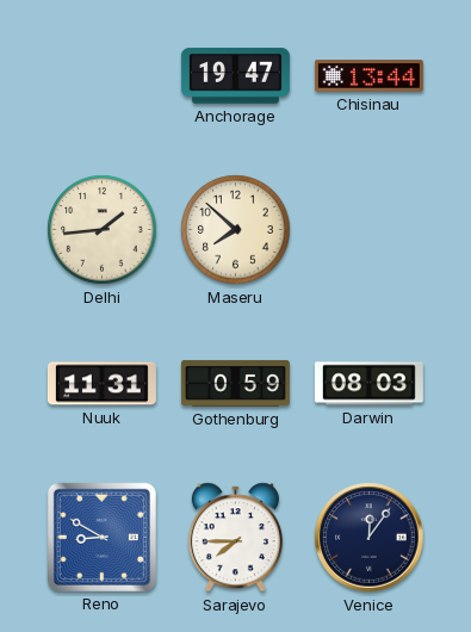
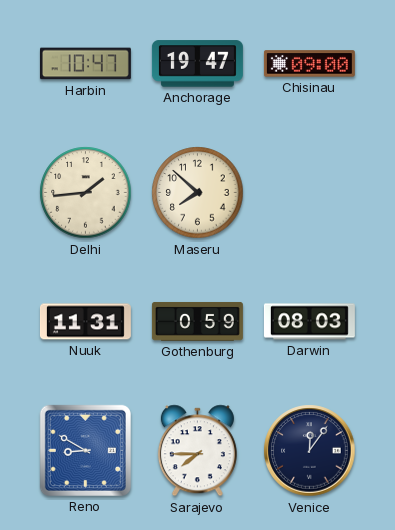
Harbin: none -> 10:47
Chisinau: 13:44 -> 09:00
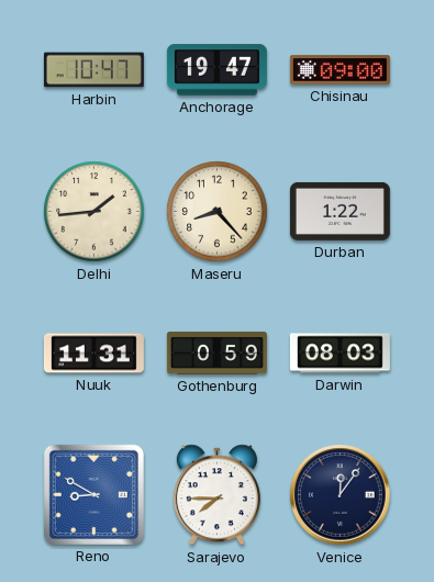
Maseru: 7:52 -> 8:23
Durban: none -> 1:22
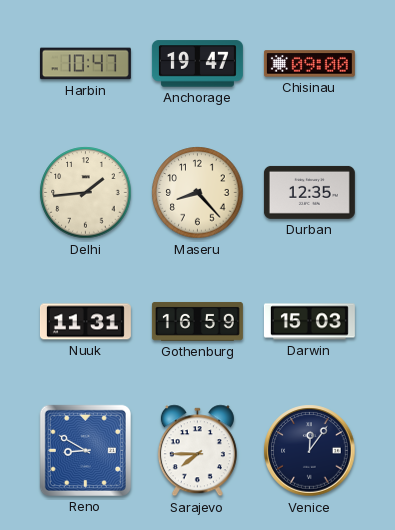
Durban: 1:22 -> 12:35
Gothenburg: 0:59 -> 16:59
Darwin: 08:03 -> 15:03
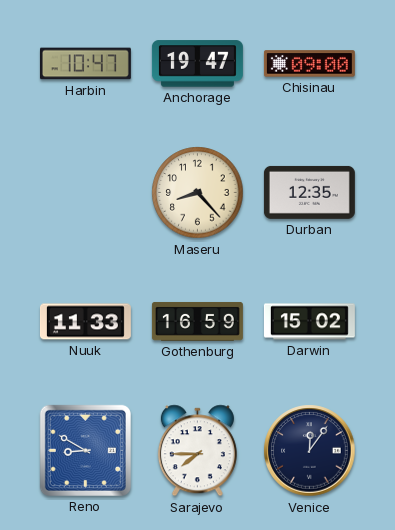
Delhi: 1:44 -> none
Nuuk: 11:31 -> 11:33
Darwin: 15:03 -> 15:02
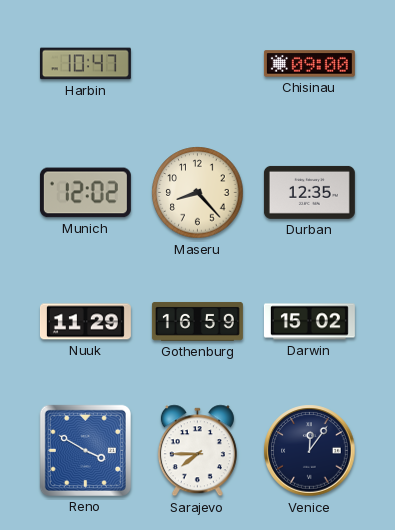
Anchorage: 19:47 -> none
Munich: none -> 12:02
Nuuk: 11:33 -> 11:29
Reno: 8:50 -> 3:50
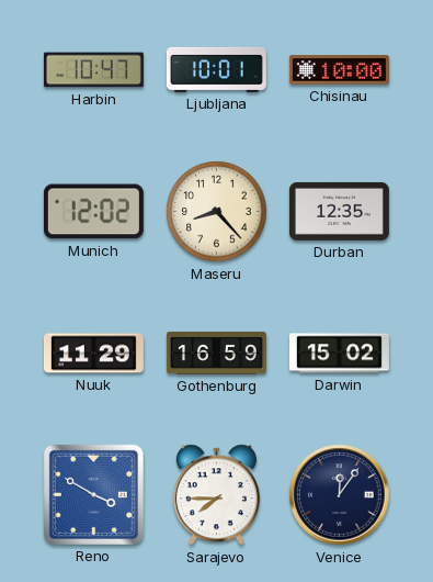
Ljubljana: none -> 10:01
Chisinau: 09:00 -> 10:00
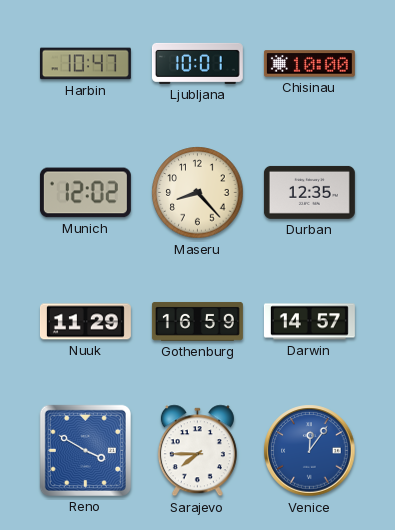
Darwin: 15:02 -> 14:57
Venice dial: navy -> blue
